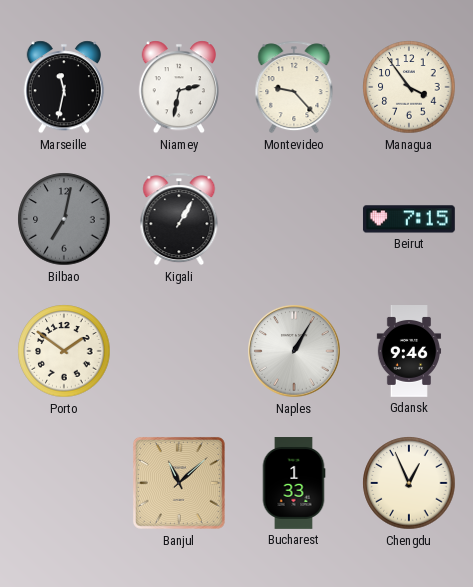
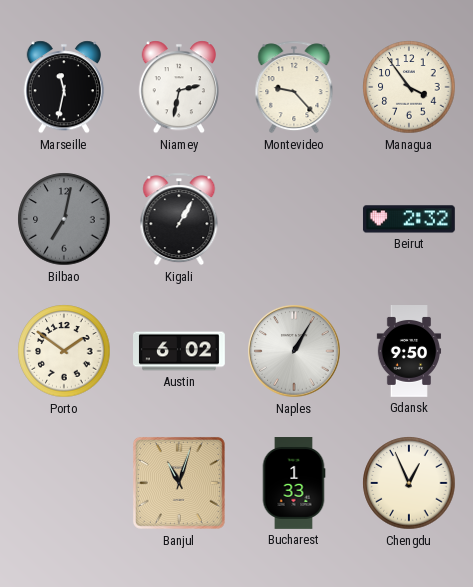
Beirut: 7:15 -> 2:32
Austin: none -> 6:02
Gdansk: 9:46 -> 9:50
Banjul: 11:08 -> 11:03
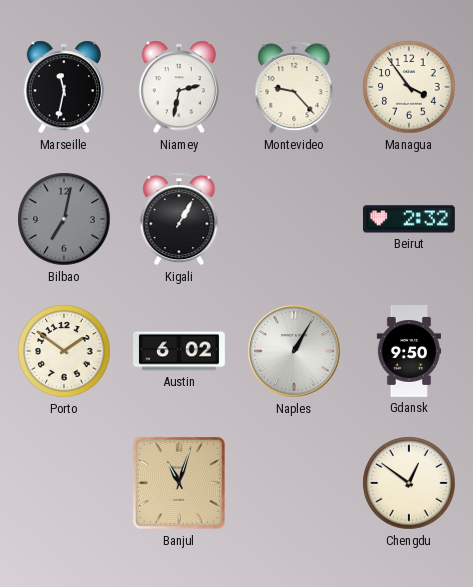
Bucharest: 1:33 -> none
Chengdu: 12:56 -> 12:51
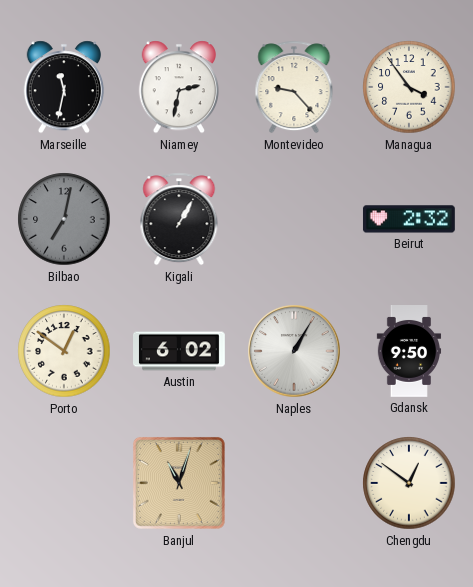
Porto: 1:51 -> 12:51
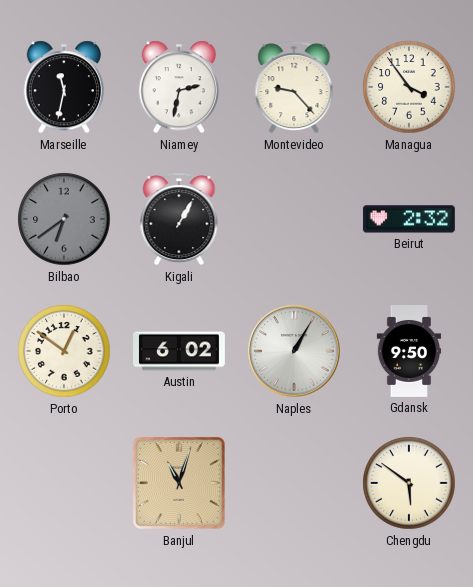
Bilbao: 7:02 -> 6:39
Chengdu: 12:51 -> 5:51
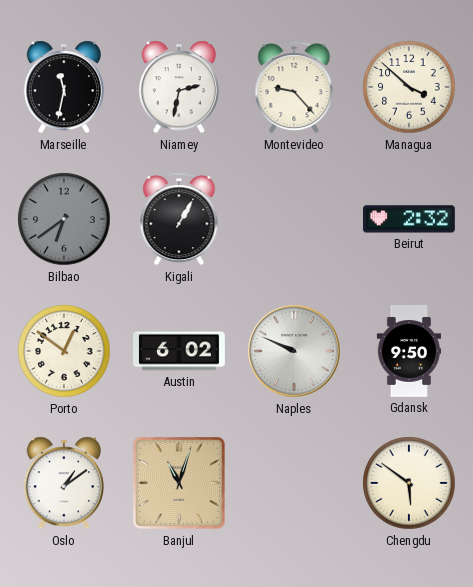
Managua: 3:54 -> 3:52
Naples: 1:05 -> 9:49
Oslo: none -> 1:09
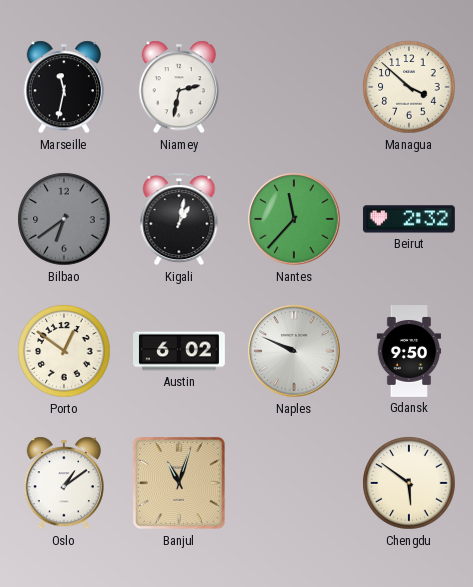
Montevideo: 9:23 -> none
Kigali: 1:05 -> 1:02
Nantes: none -> 11:37
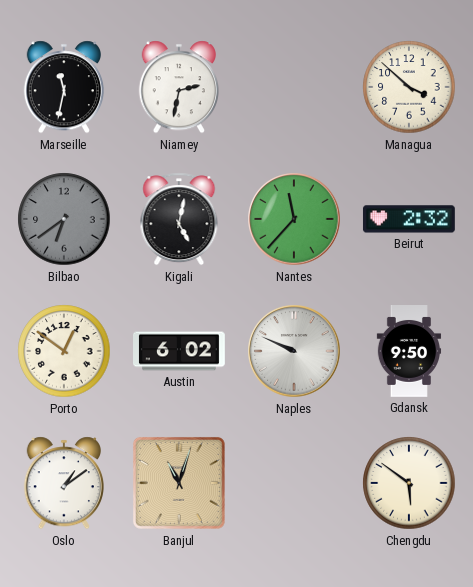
Kigali: 1:02 -> 5:02
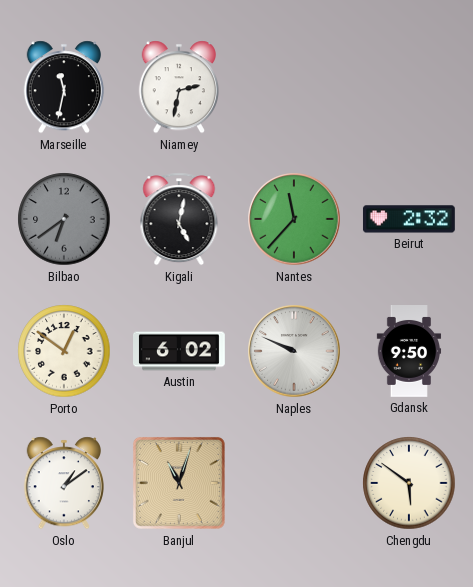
Managua: 3:52 -> none
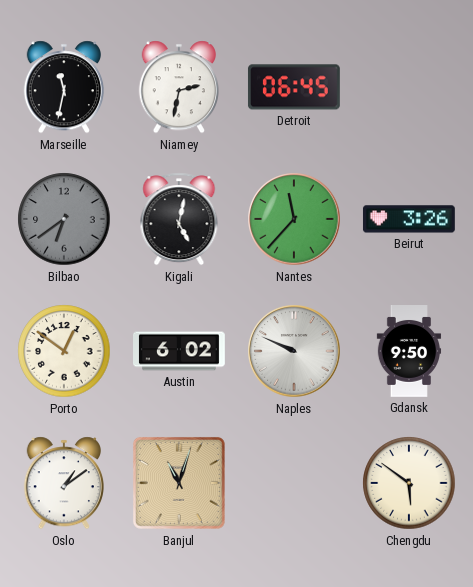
Detroit: none -> 06:45
Beirut: 2:32 -> 3:26
